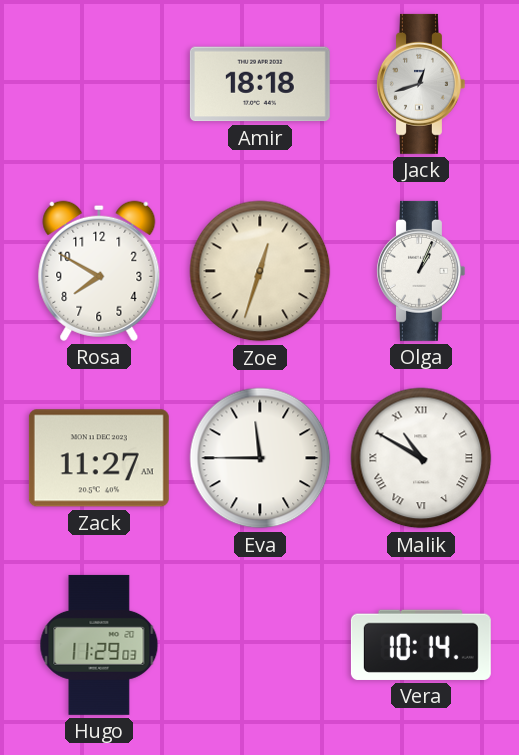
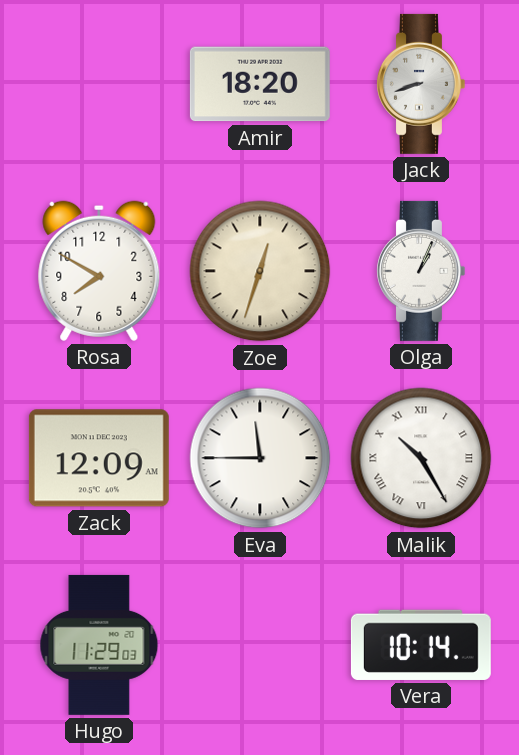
Amir: 18:18 -> 18:20
Jack: 12:42 -> 8:42
Zack: 11:27 -> 12:09
Malik: 10:50 -> 10:25
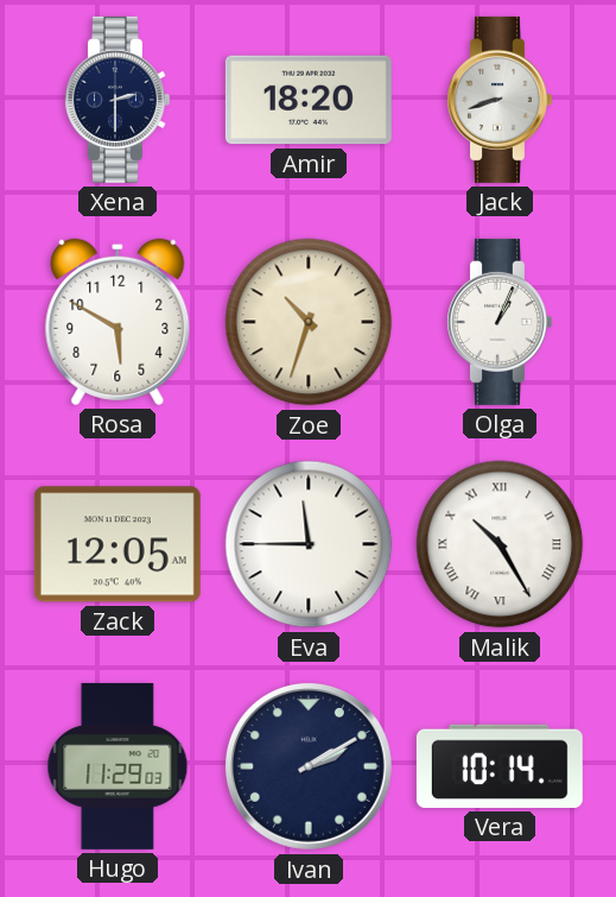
Xena: none -> 2:30
Rosa: 7:50 -> 5:50
Zoe: 12:33 -> 10:33
Zack: 12:09 -> 12:05
Ivan: none -> 2:10
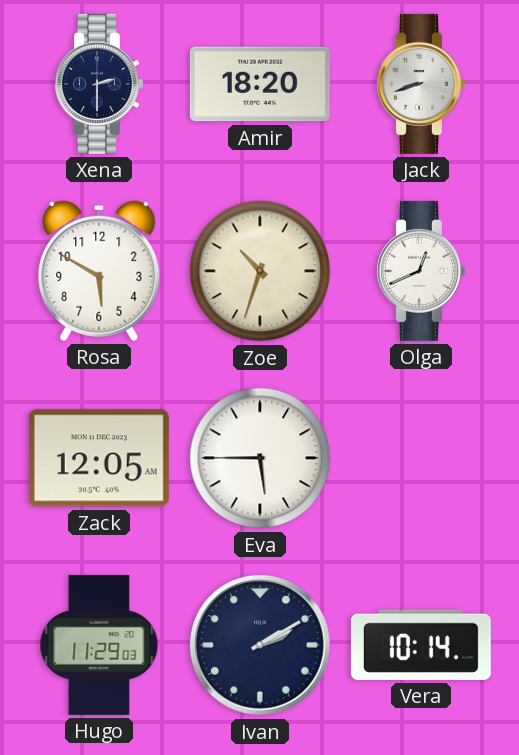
Olga: 1:04 -> 12:41
Eva: 11:45 -> 5:45
Malik: 10:25 -> none
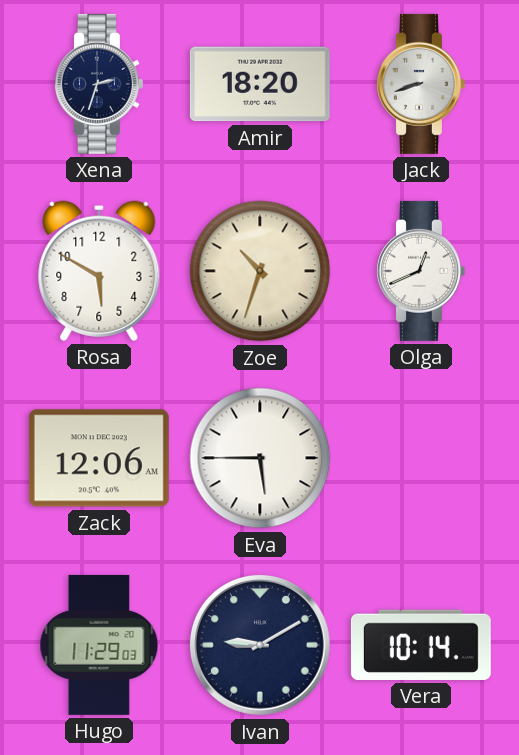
Xena: 2:30 -> 2:33
Zack: 12:05 -> 12:06
Ivan: 2:10 -> 9:10
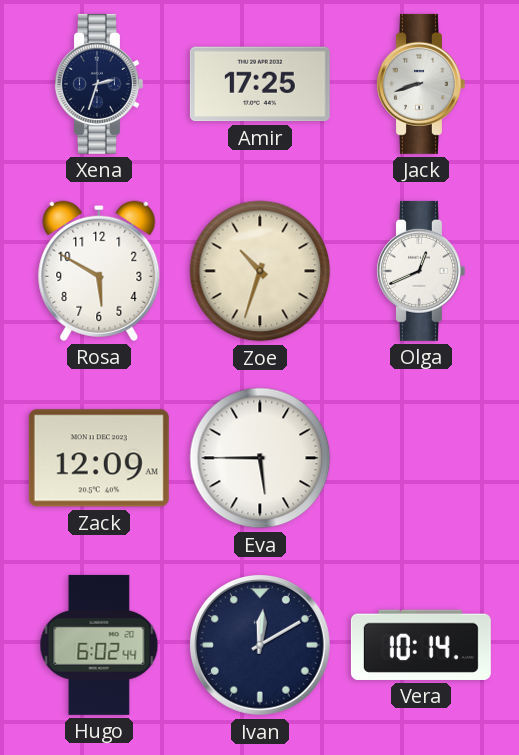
Amir: 18:20 -> 17:25
Zack: 12:06 -> 12:09
Hugo: 11:29 -> 6:02
Ivan: 9:10 -> 12:10
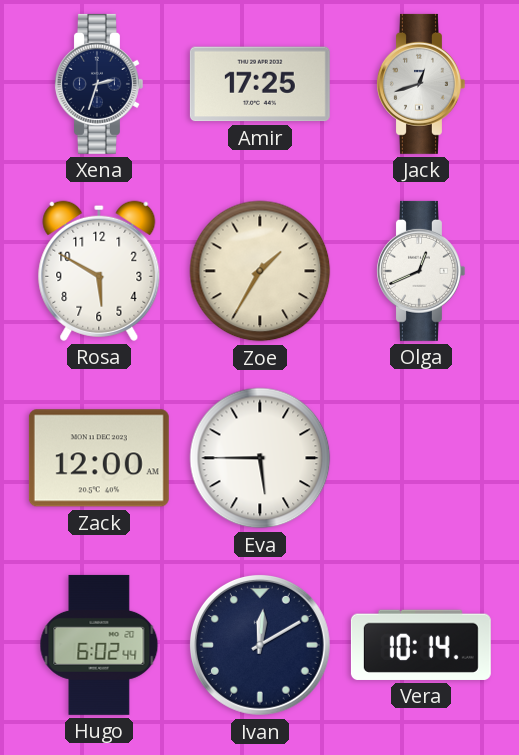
Jack: 8:42 -> 12:42
Zoe: 10:33 -> 1:35
Zack: 12:09 -> 12:00
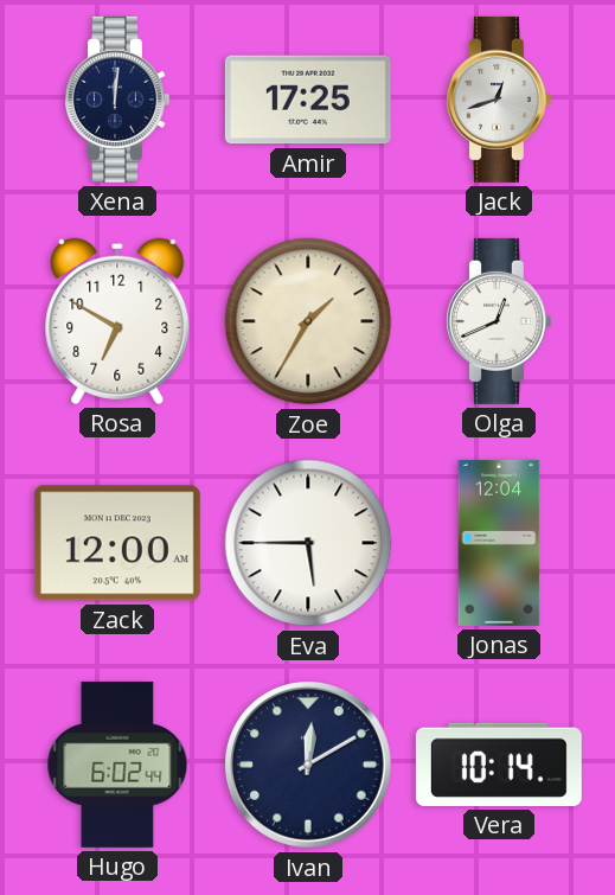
Xena: 2:33 -> 12:01
Rosa: 5:50 -> 6:50
Jonas: none -> 12:04
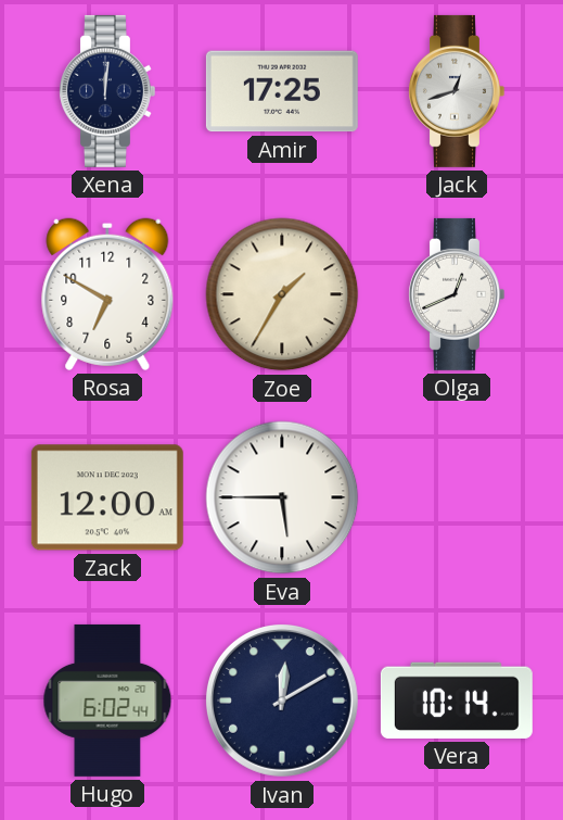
Jonas: 12:04 -> none
